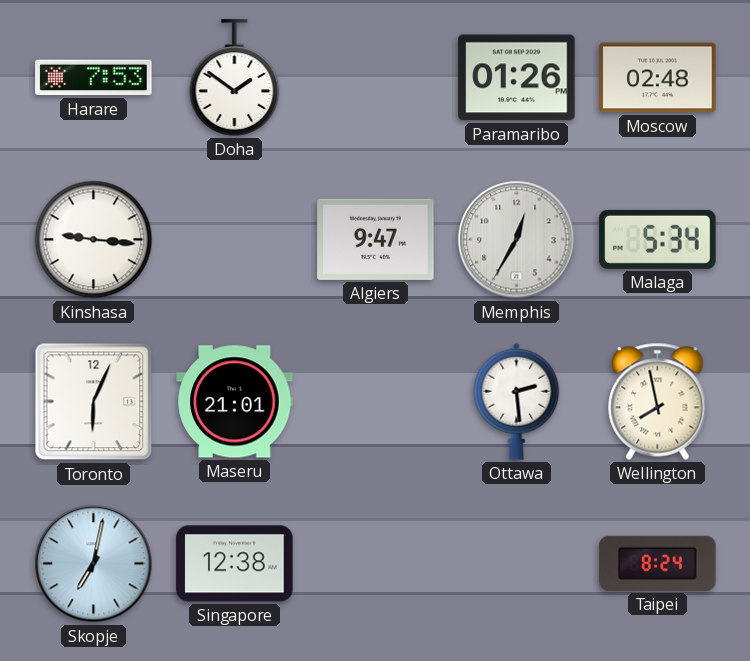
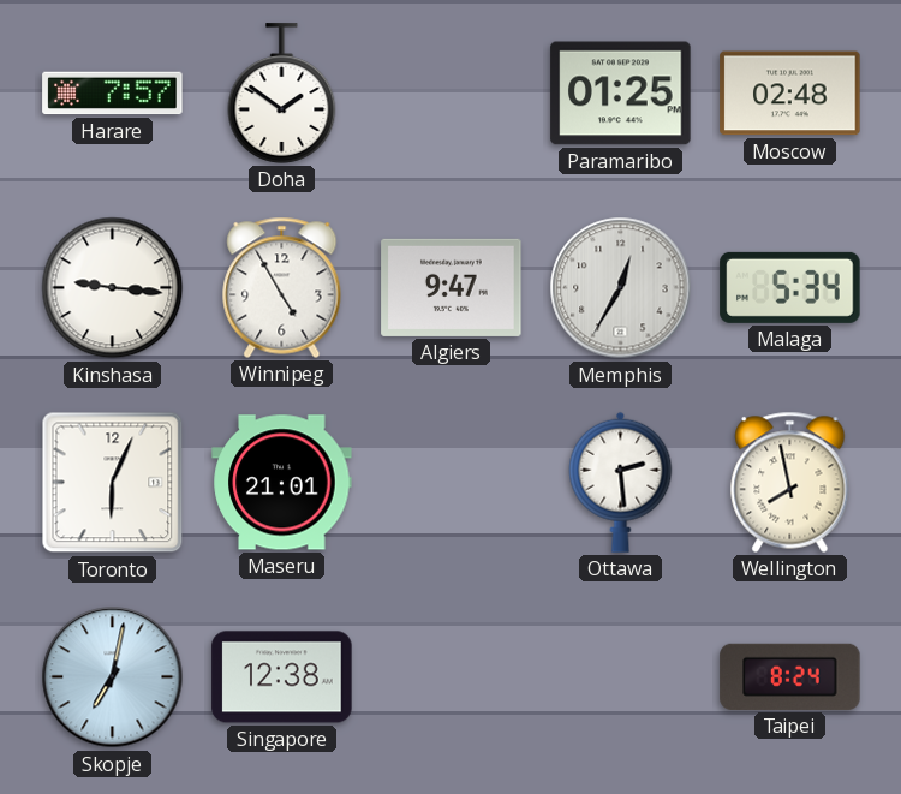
Harare: 7:53 -> 7:57
Paramaribo: 01:26 -> 01:25
Winnipeg: none -> 4:55
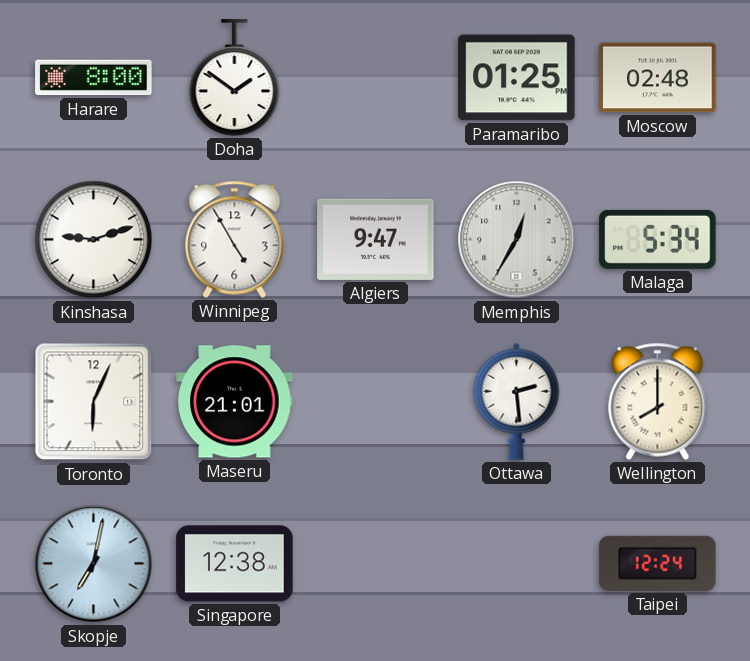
Harare: 7:57 -> 8:00
Kinshasa: 9:16 -> 9:12
Wellington: 7:58 -> 8:00
Taipei: 8:24 -> 12:24
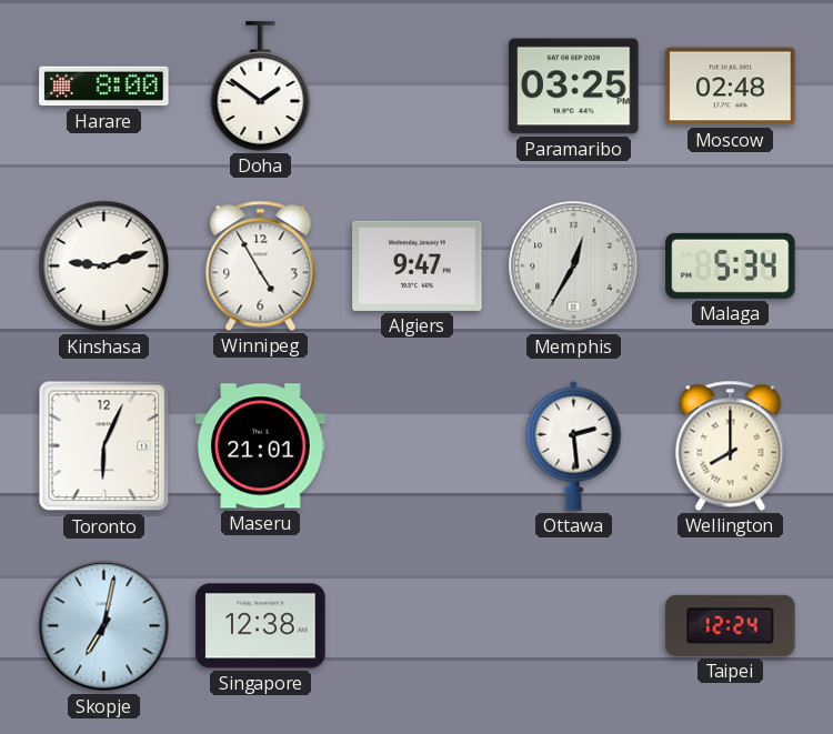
Paramaribo: 01:25 -> 03:25
